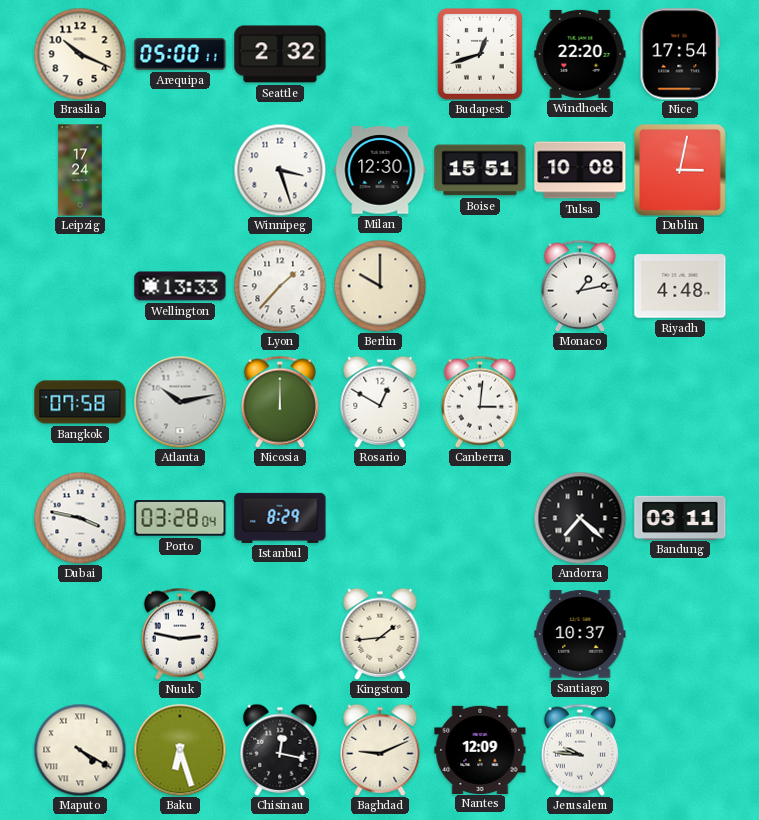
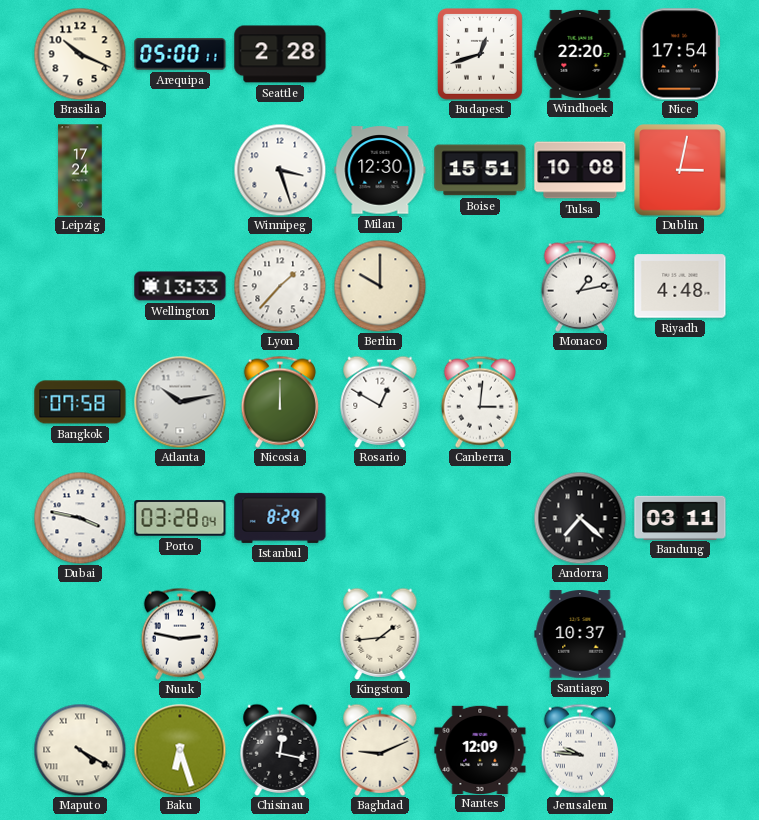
Seattle: 2:32 -> 2:28
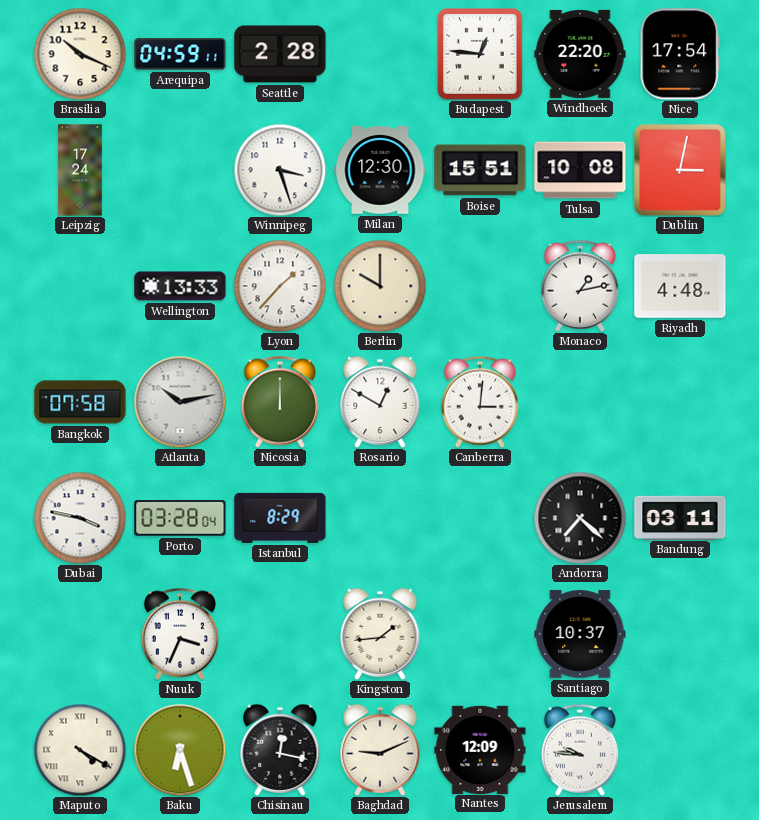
Arequipa: 05:00 -> 04:59
Budapest: 12:42 -> 12:46
Nuuk: 2:47 -> 3:34
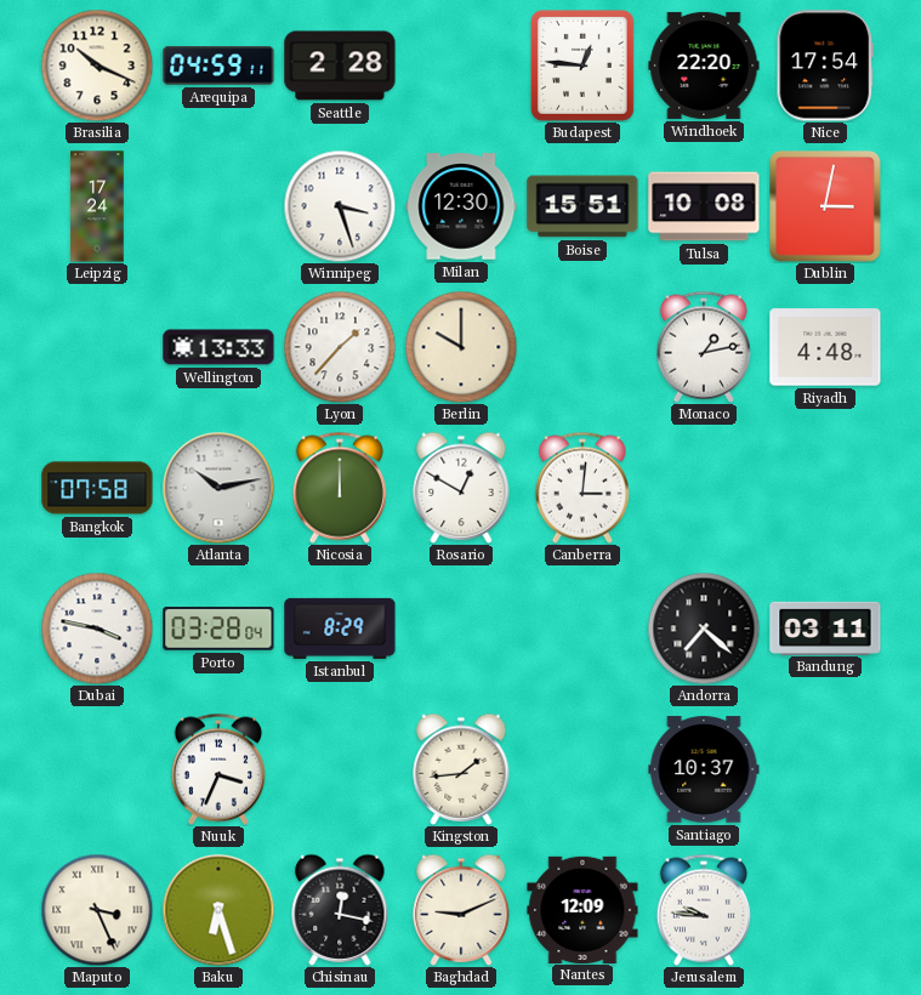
Maputo: 4:20 -> 3:26
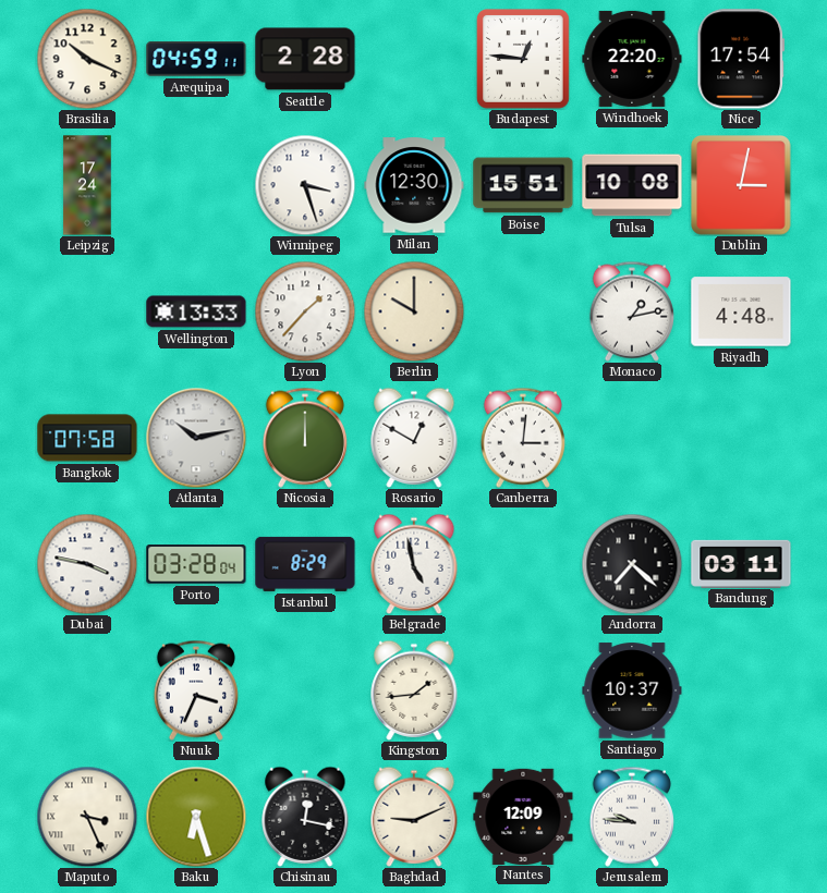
Belgrade: none -> 4:58
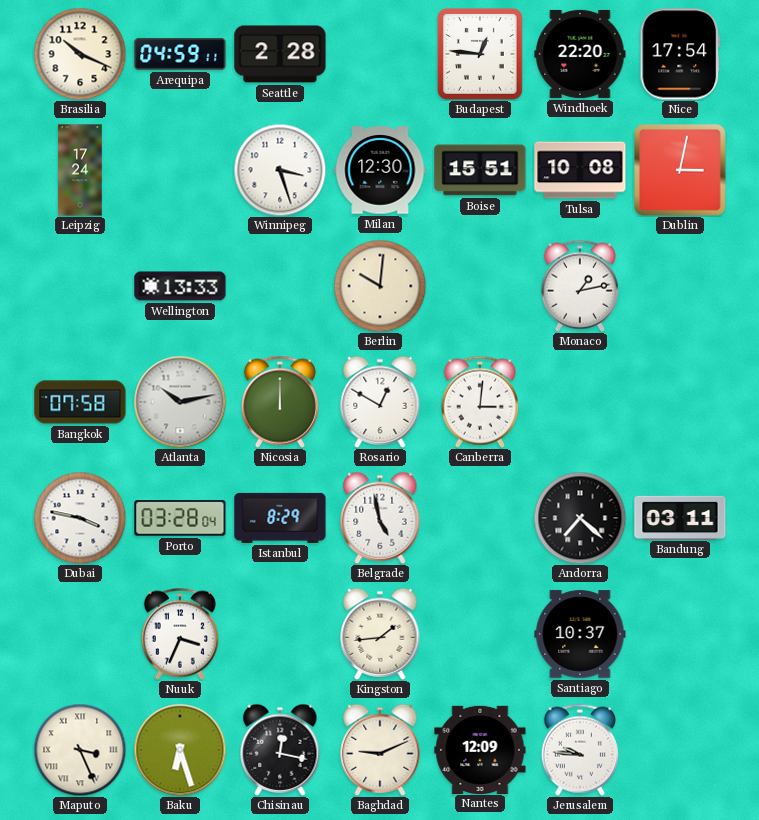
Lyon: 1:37 -> none
Berlin: 10:00 -> 10:01
Riyadh: 4:48 -> none
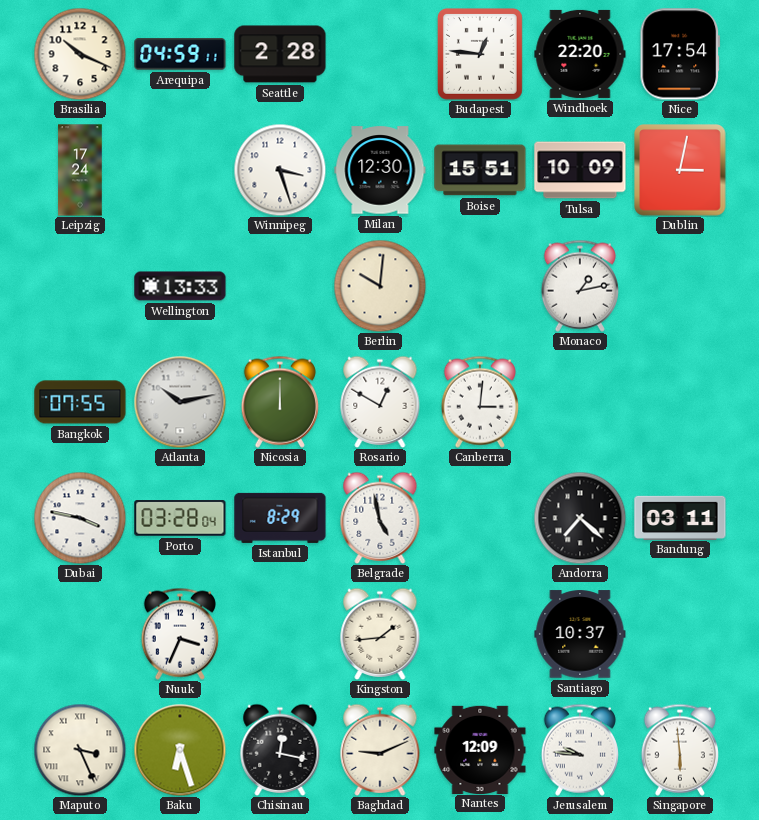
Tulsa: 10:08 -> 10:09
Bangkok: 07:58 -> 07:55
Singapore: none -> 5:59
